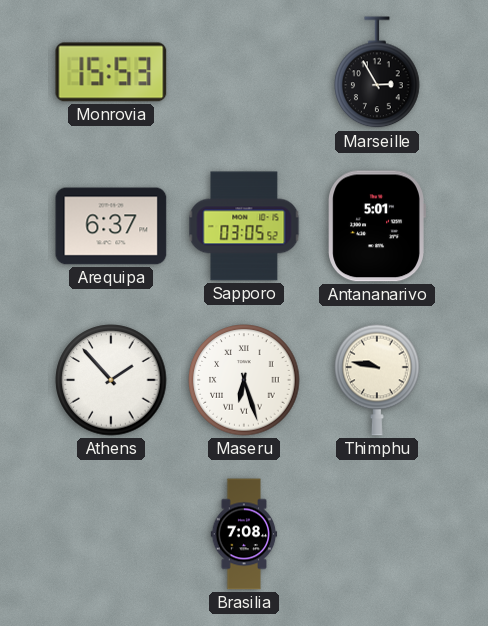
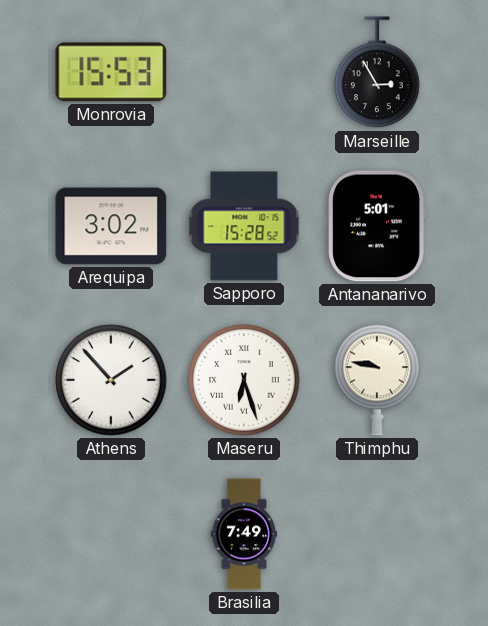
Arequipa: 6:37 -> 3:02
Sapporo: 03:05 -> 15:28
Brasilia: 7:08 -> 7:49
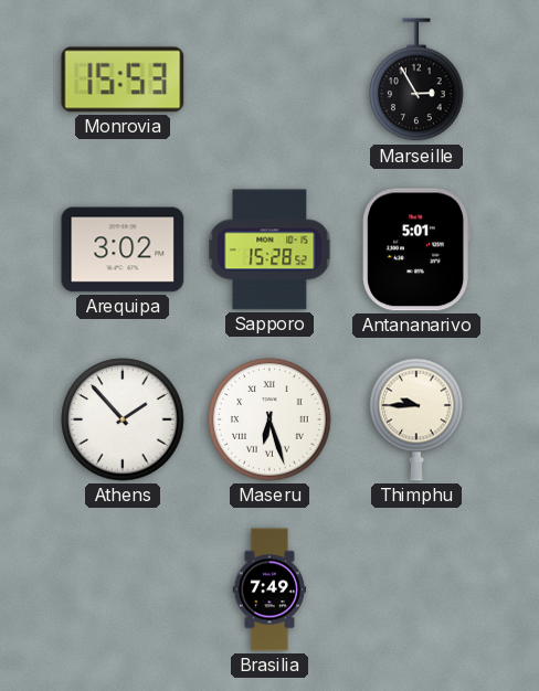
Thimphu: 9:47 -> 9:45
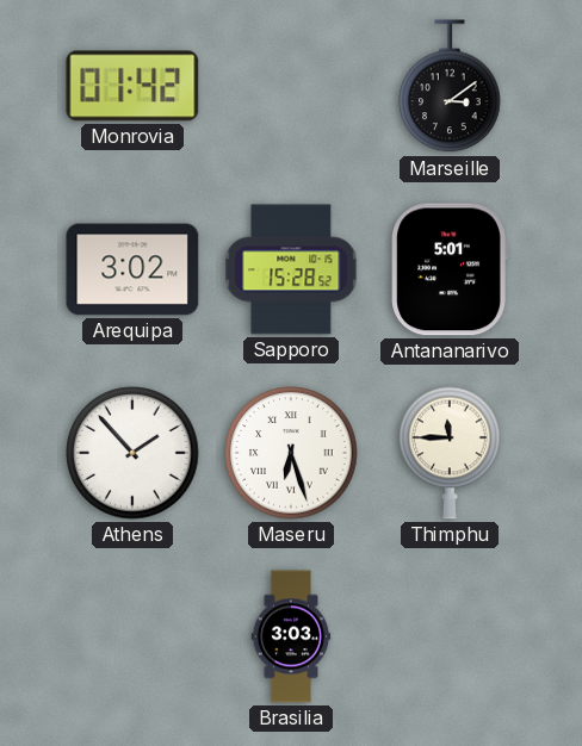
Monrovia: 15:53 -> 01:42
Marseille: 2:55 -> 3:09
Thimphu: 9:45 -> 11:45
Brasilia: 7:49 -> 3:03
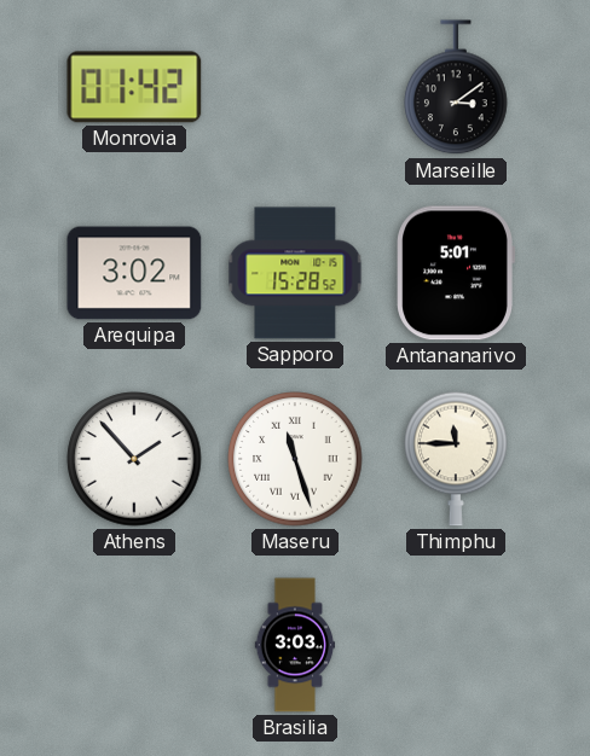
Maseru: 6:27 -> 11:27
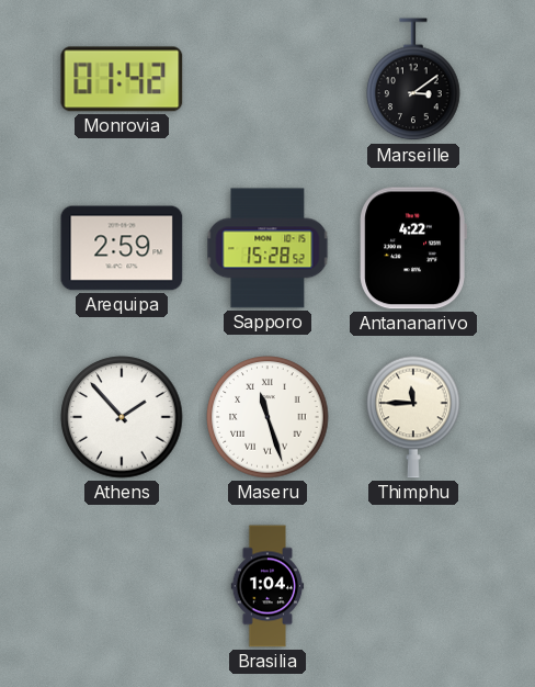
Arequipa: 3:02 -> 2:59
Antananarivo: 5:01 -> 4:22
Brasilia: 3:03 -> 1:04
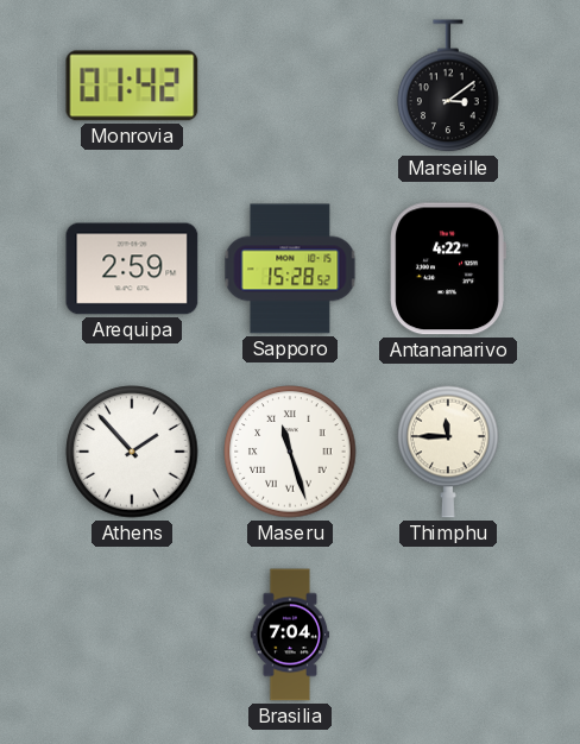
Brasilia: 1:04 -> 7:04
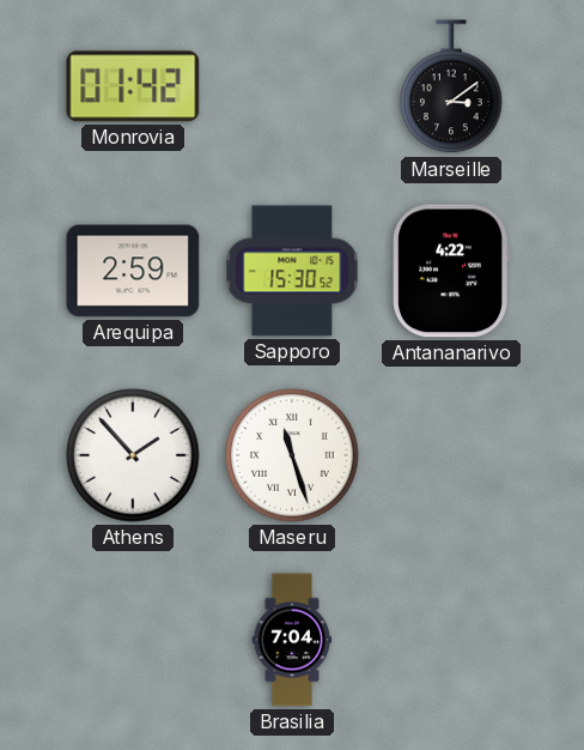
Sapporo: 15:28 -> 15:30
Thimphu: 11:45 -> none
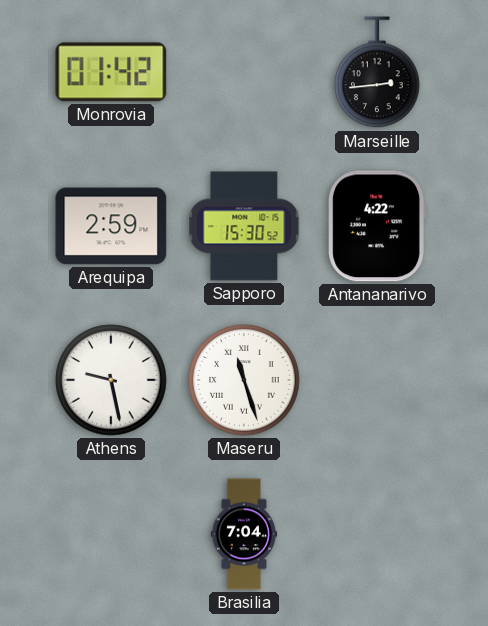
Marseille: 3:09 -> 2:44
Athens: 1:53 -> 9:28
